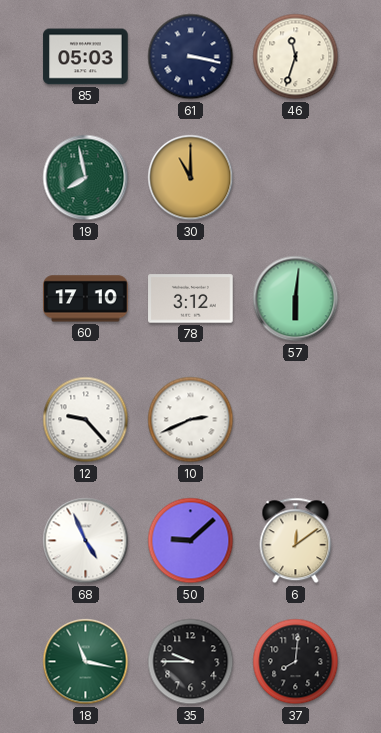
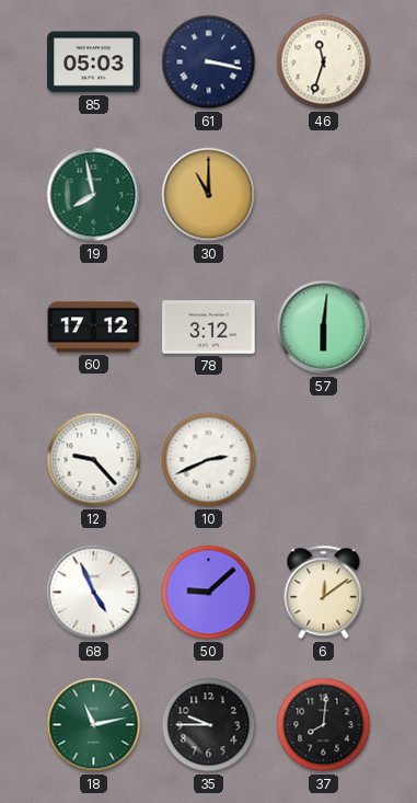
60: 17:10 -> 17:12
18: 11:17 -> 11:13
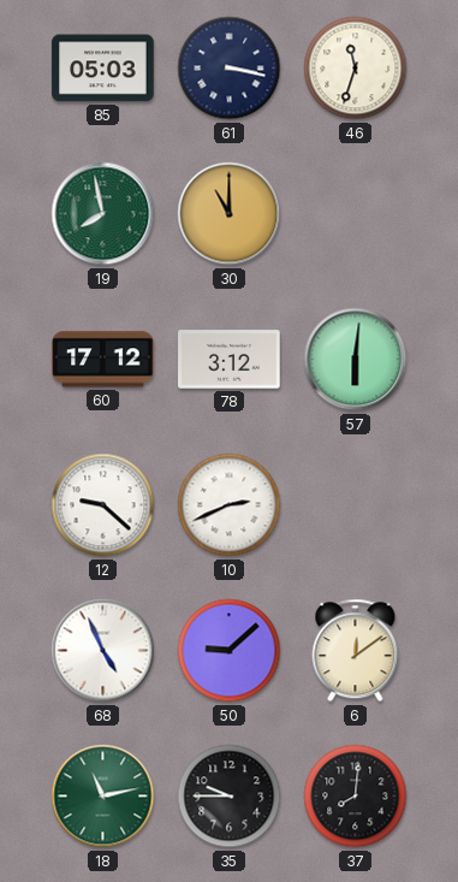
12: 9:23 -> 9:22
